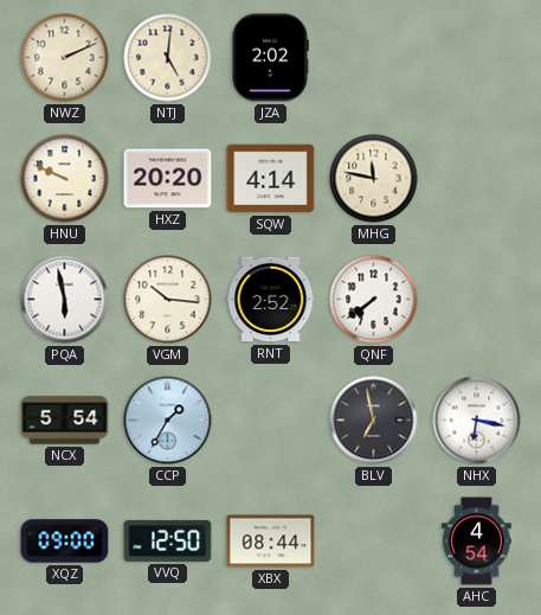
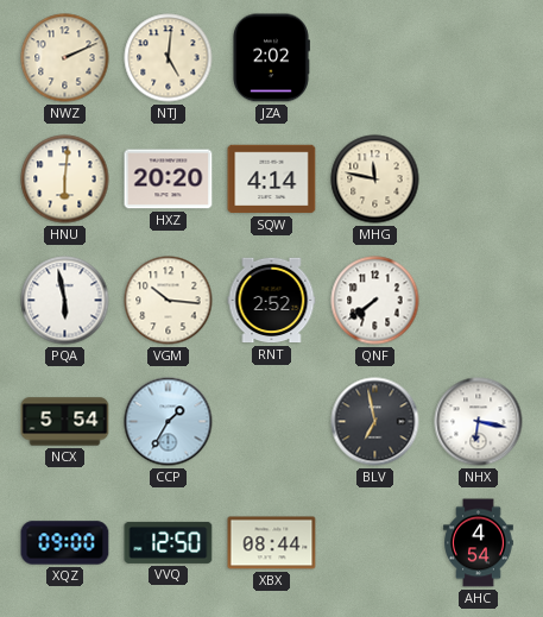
HNU: 9:49 -> 6:01
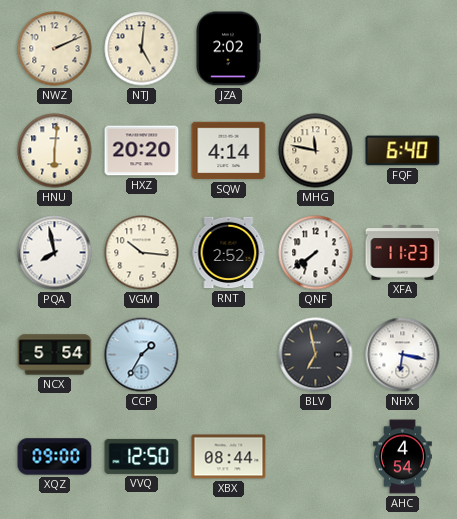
FQF: none -> 6:40
PQA: 5:58 -> 7:58
XFA: none -> 11:23
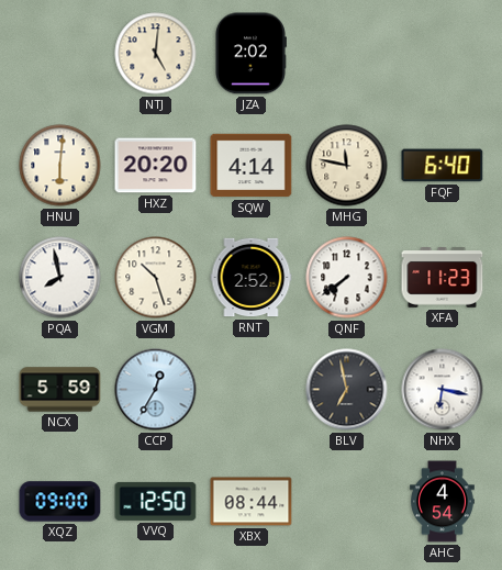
NWZ: 2:11 -> none
VGM: 10:16 -> 10:27
NCX: 5:54 -> 5:59
CCP: 1:35 -> 12:35
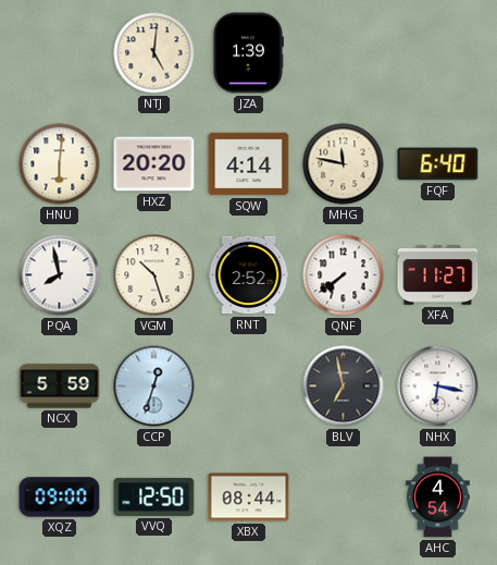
JZA: 2:02 -> 1:39
XFA: 11:23 -> 11:27
CCP: 12:35 -> 12:33
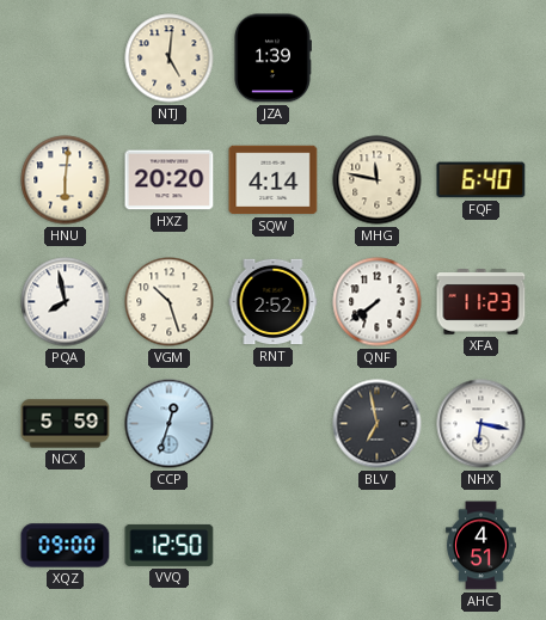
XFA: 11:27 -> 11:23
XBX: 08:44 -> none
AHC: 4:54 -> 4:51
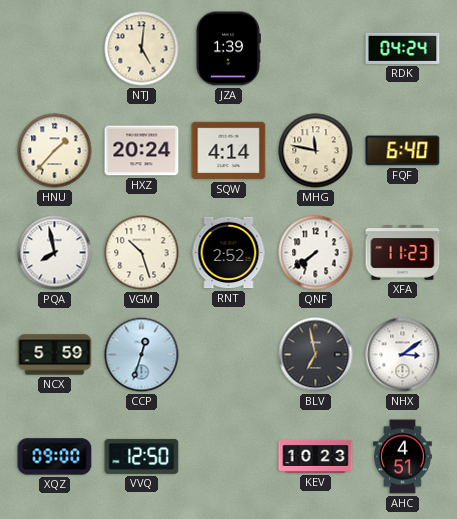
RDK: none -> 04:24
HNU: 6:01 -> 1:37
HXZ: 20:20 -> 20:24
NHX: 6:17 -> 3:09
KEV: none -> 10:23
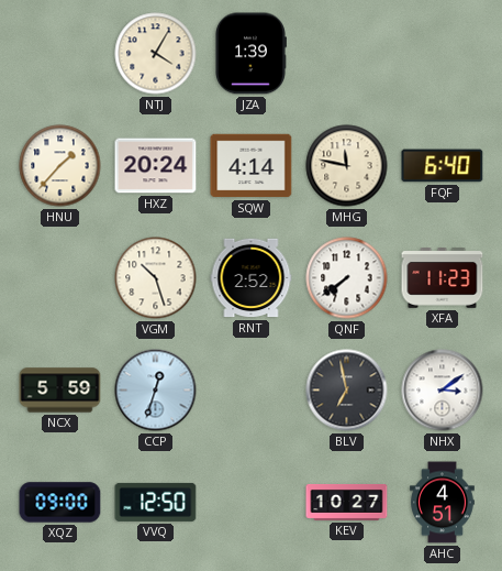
NTJ: 5:01 -> 4:05
RDK: 04:24 -> none
PQA: 7:58 -> none
KEV: 10:23 -> 10:27
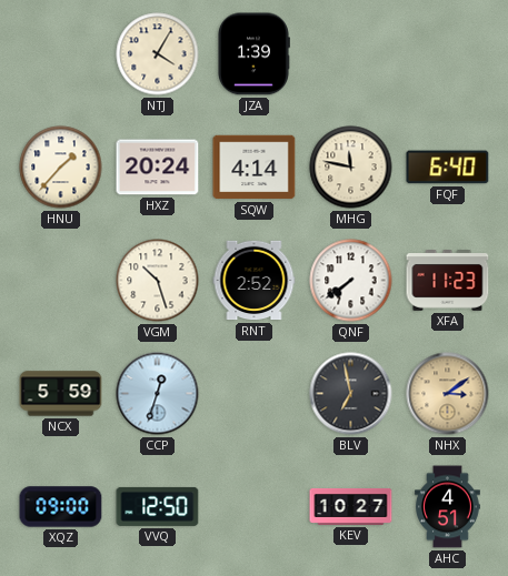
NHX dial: white -> champagne
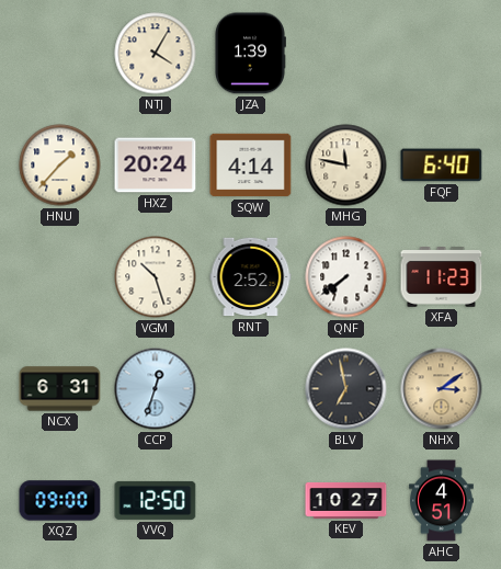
NCX: 5:59 -> 6:31
